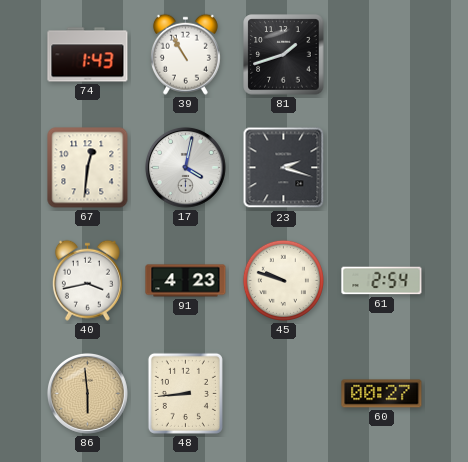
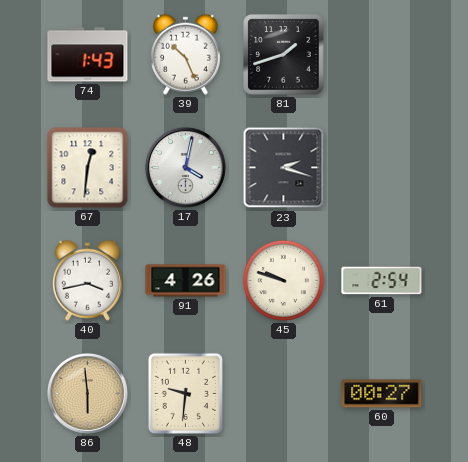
39: 10:55 -> 10:26
91: 4:23 -> 4:26
48: 8:44 -> 9:31
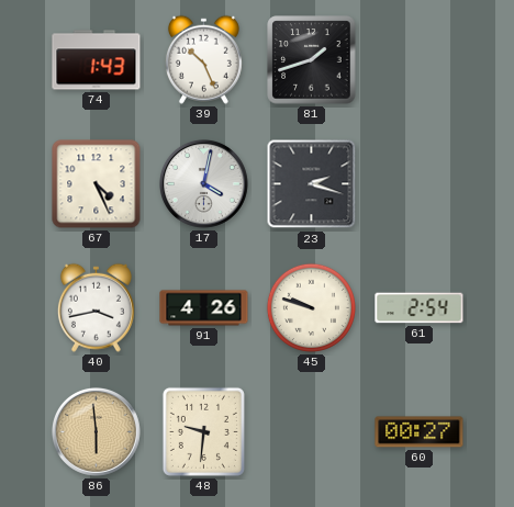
67: 12:31 -> 4:26
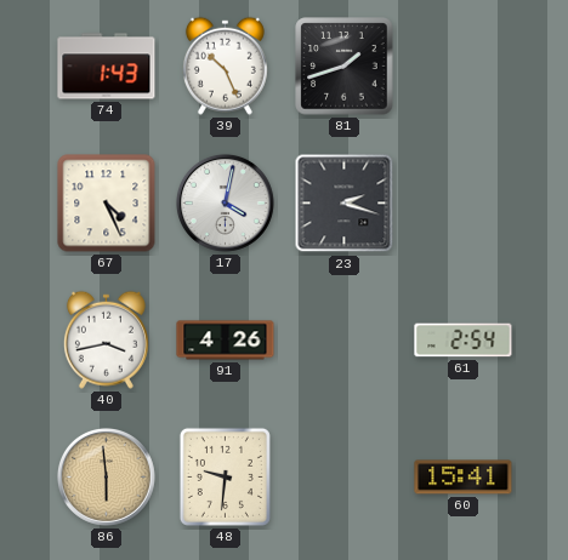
45: 9:48 -> none
60: 00:27 -> 15:41
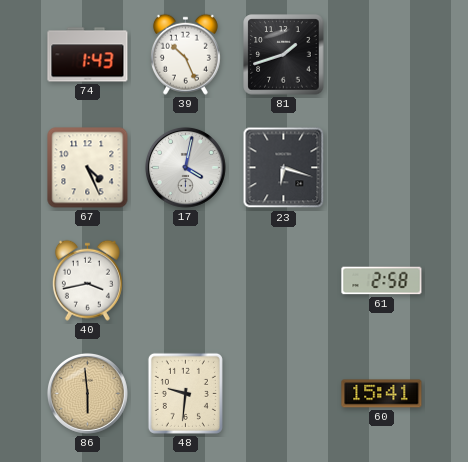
23: 2:18 -> 6:18
91: 4:26 -> none
61: 2:54 -> 2:58
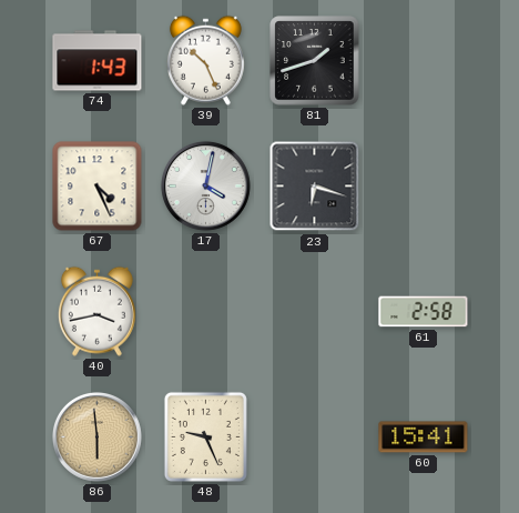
48: 9:31 -> 9:26
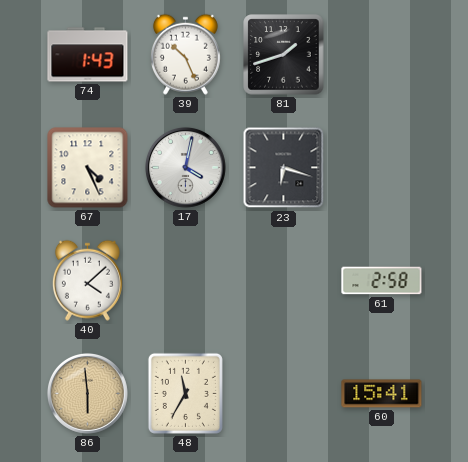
40: 3:43 -> 4:08
48: 9:26 -> 11:35
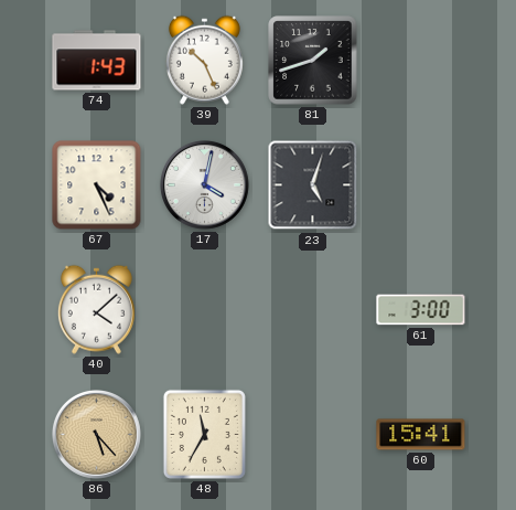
23: 6:18 -> 5:03
61: 2:58 -> 3:00
86: 5:59 -> 5:23
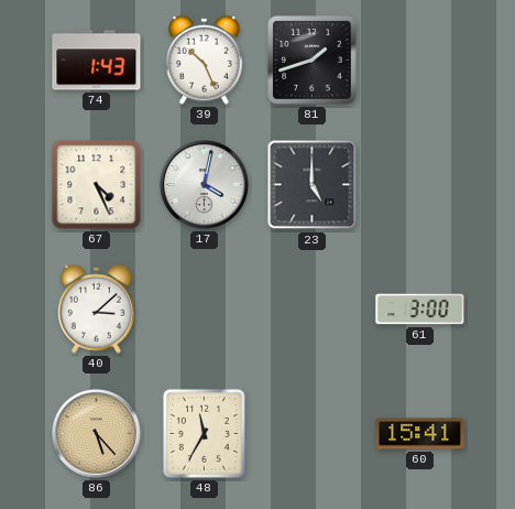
23: 5:03 -> 5:00
40: 4:08 -> 3:08
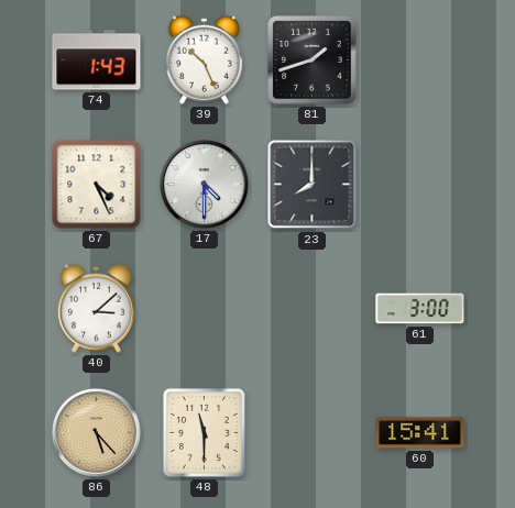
17: 4:02 -> 4:30
23: 5:00 -> 8:00
48: 11:35 -> 11:30
